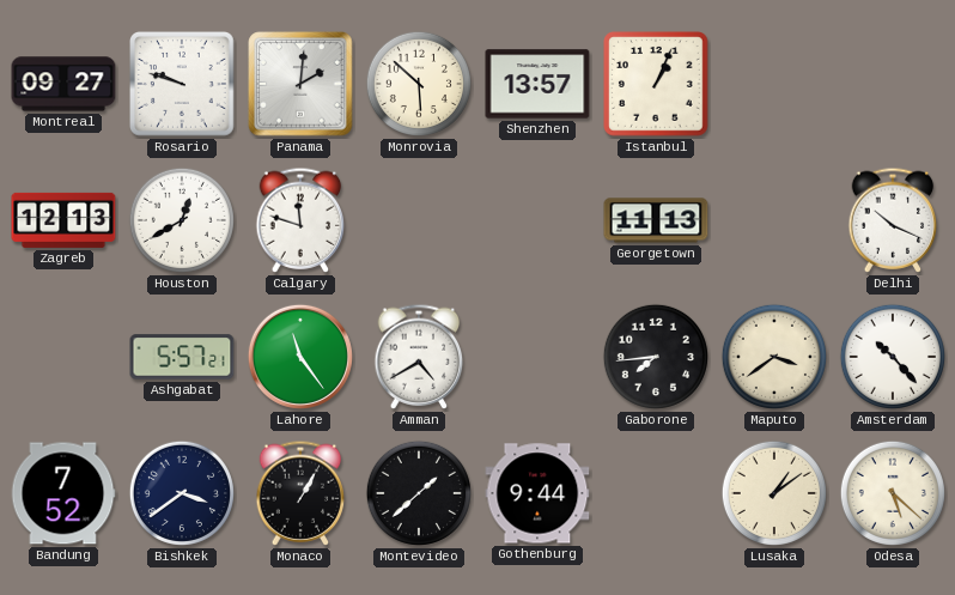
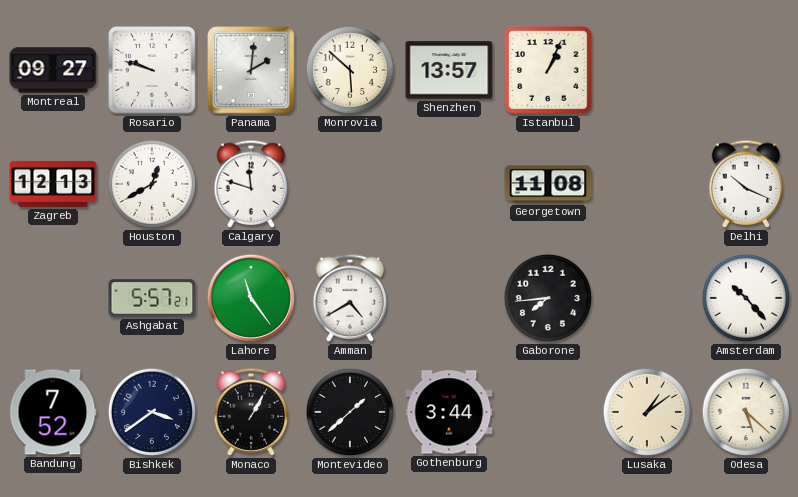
Georgetown: 11:13 -> 11:08
Maputo: 3:39 -> none
Gothenburg: 9:44 -> 3:44
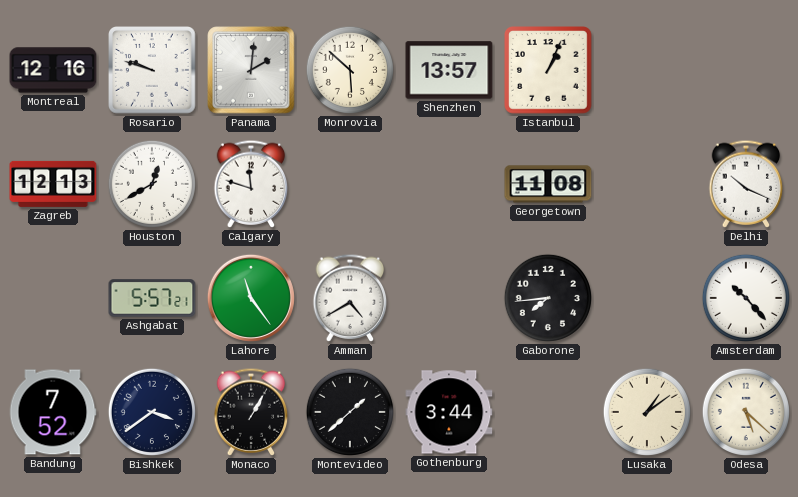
Montreal: 09:27 -> 12:16
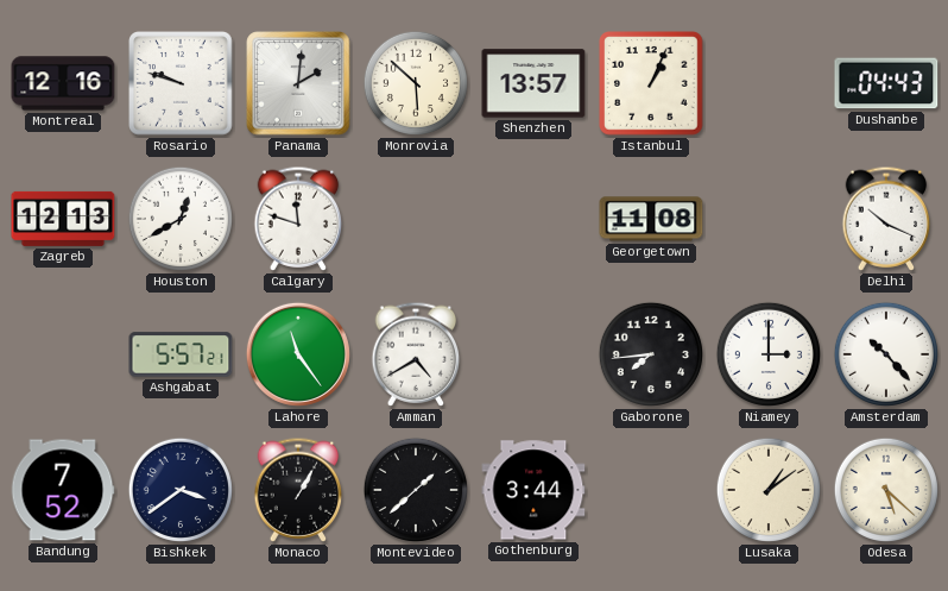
Dushanbe: none -> 04:43
Niamey: none -> 3:00
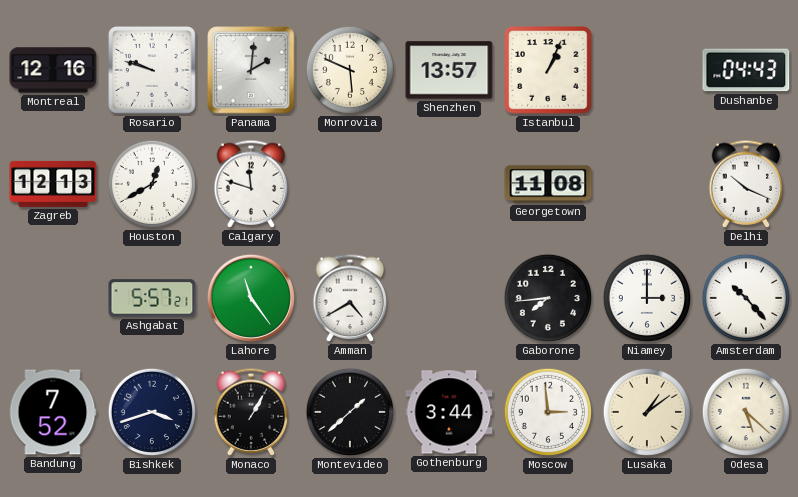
Monrovia: 5:52 -> 5:49
Bishkek: 3:39 -> 3:42
Moscow: none -> 2:59
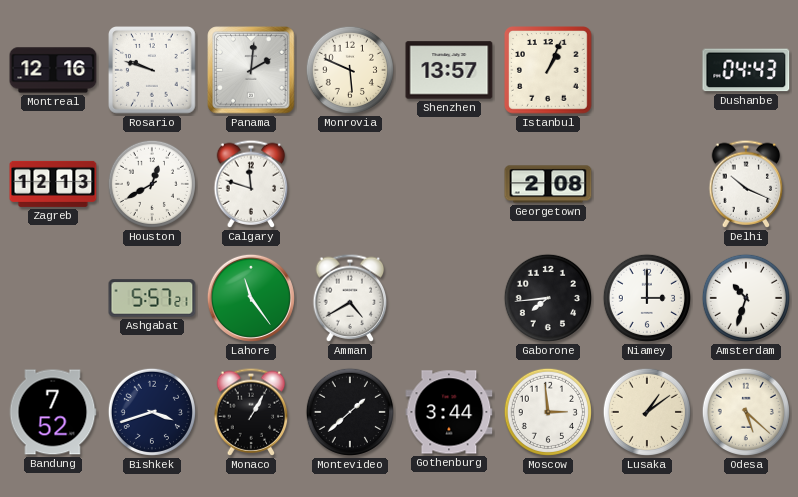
Georgetown: 11:08 -> 2:08
Amsterdam: 10:23 -> 10:33
